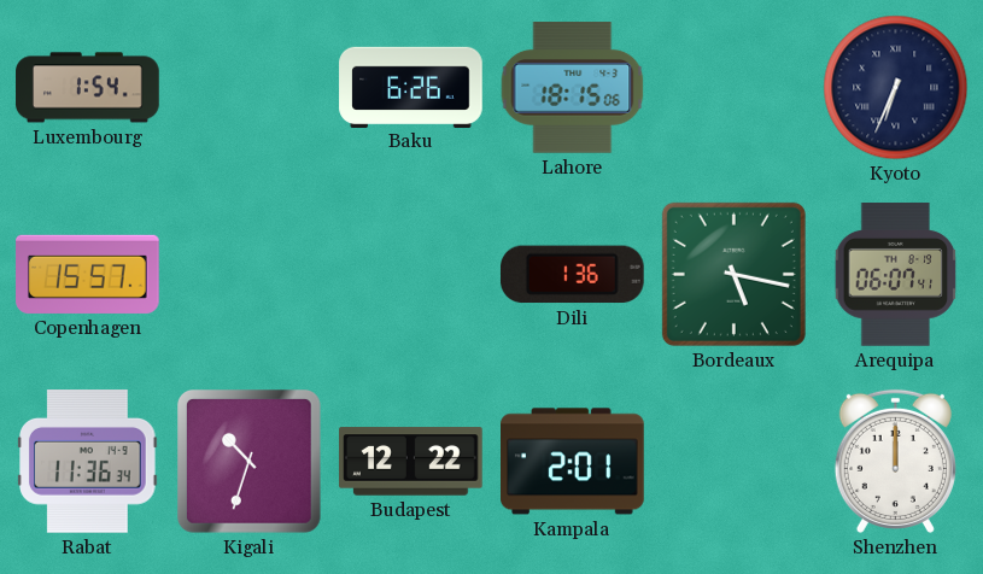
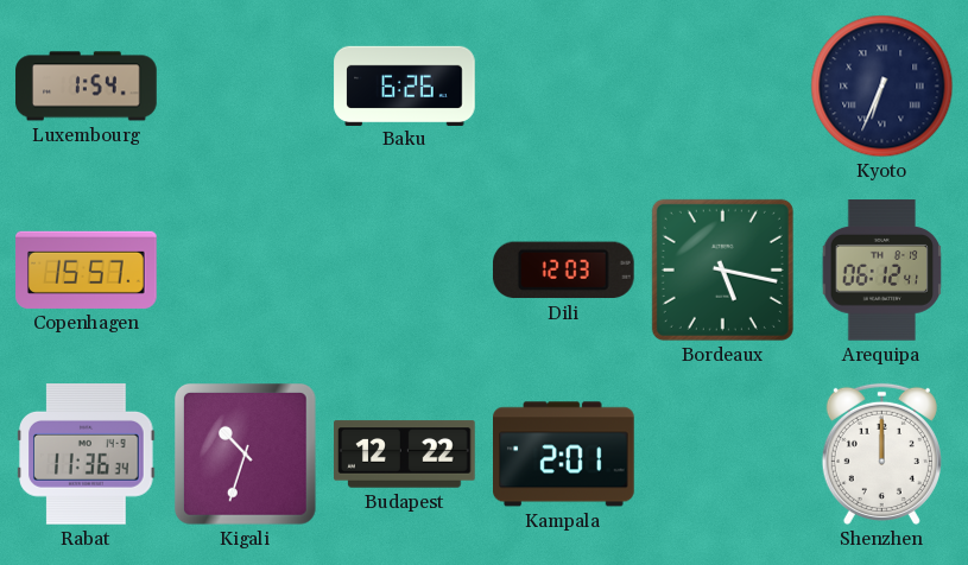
Lahore: 18:15 -> none
Dili: 1:36 -> 12:03
Arequipa: 06:07 -> 06:12
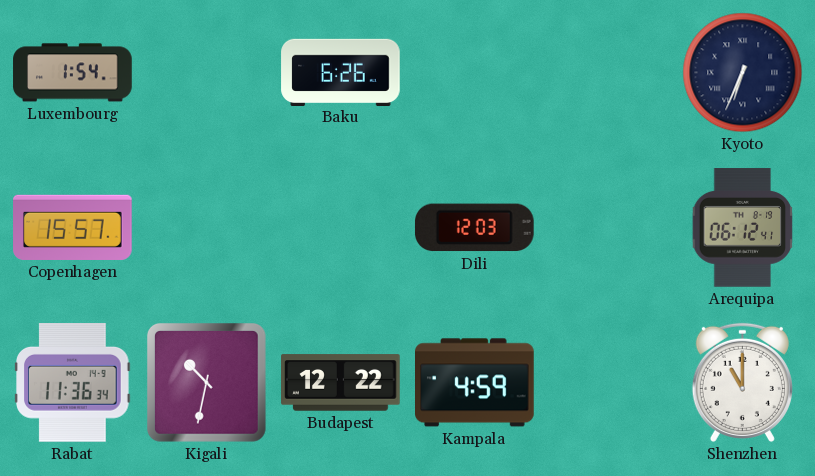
Bordeaux: 5:17 -> none
Kigali: 10:33 -> 10:32
Kampala: 2:01 -> 4:59
Shenzhen: 12:00 -> 11:00
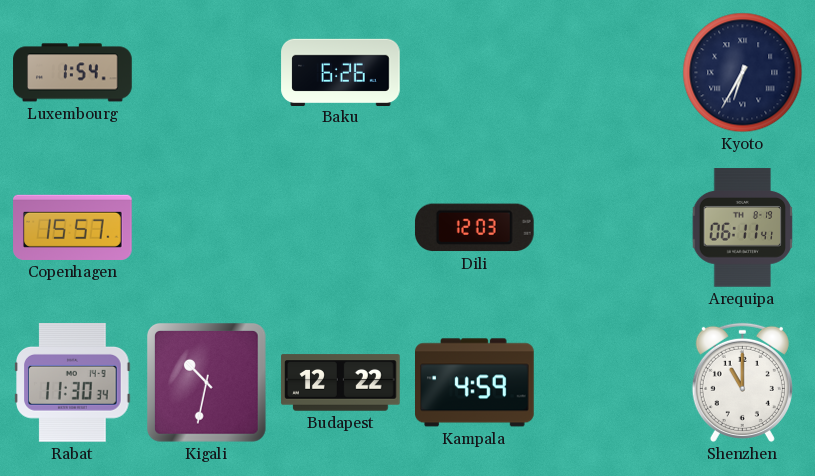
Kyoto: 6:34 -> 6:35
Arequipa: 06:12 -> 06:11
Rabat: 11:36 -> 11:30
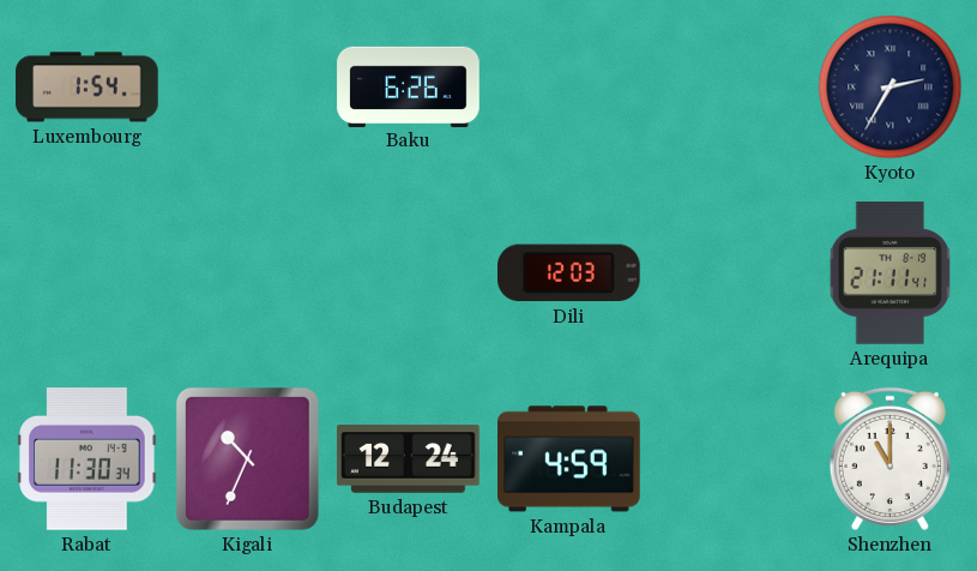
Kyoto: 6:35 -> 2:35
Copenhagen: 15:57 -> none
Arequipa: 06:11 -> 21:11
Kigali: 10:32 -> 10:34
Budapest: 12:22 -> 12:24
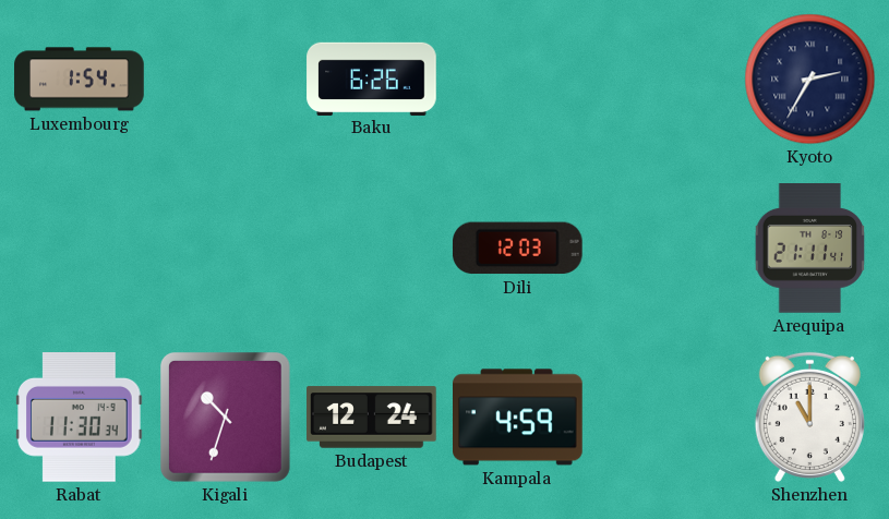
Kigali: 10:34 -> 10:33
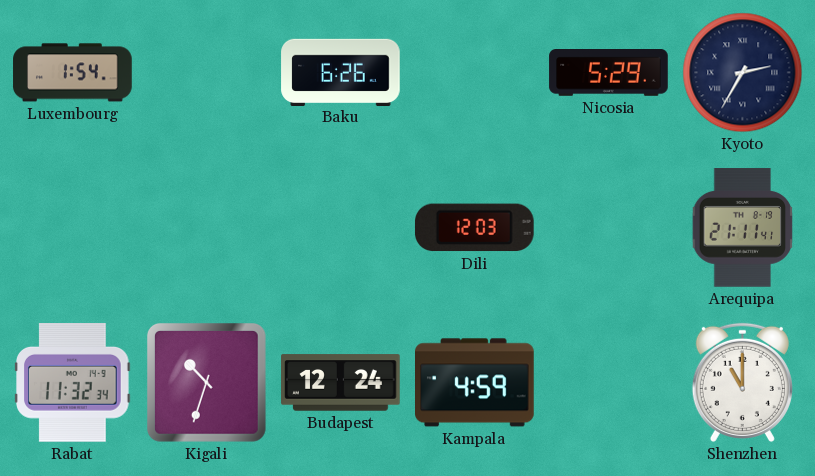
Nicosia: none -> 5:29
Rabat: 11:30 -> 11:32
